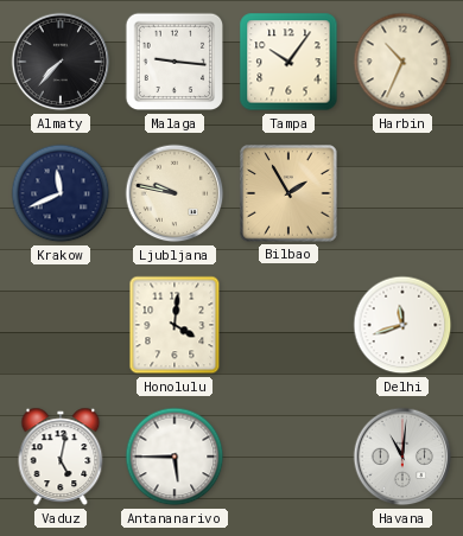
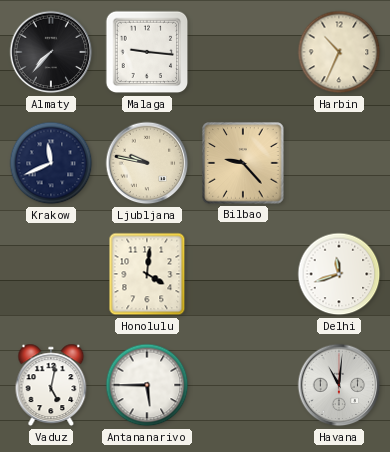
Tampa: 10:06 -> none
Bilbao: 1:55 -> 9:23
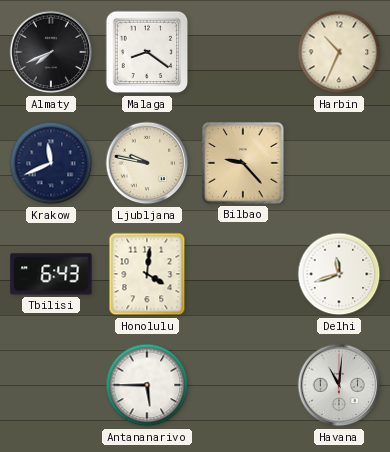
Almaty: 7:37 -> 7:41
Malaga: 9:16 -> 8:21
Tbilisi: none -> 6:43
Vaduz: 5:02 -> none
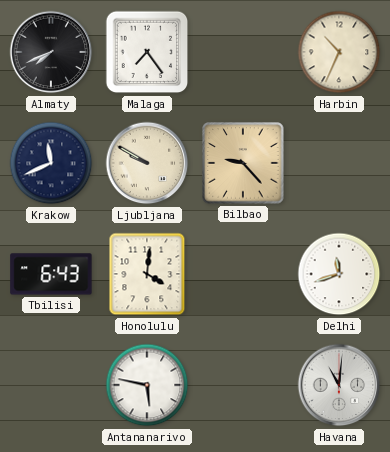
Malaga: 8:21 -> 7:24
Ljubljana: 9:47 -> 9:50
Antananarivo: 5:45 -> 5:47
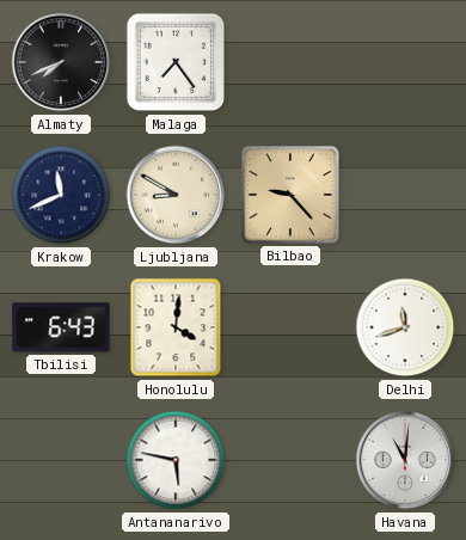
Harbin: 10:34 -> none
Ljubljana: 9:50 -> 8:50
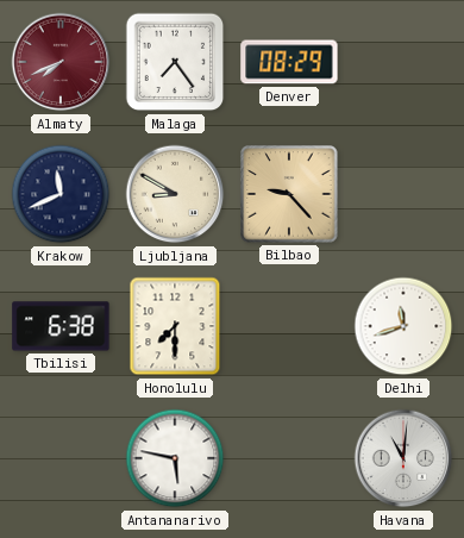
Almaty dial: black -> burgundy
Denver: none -> 08:29
Tbilisi: 6:43 -> 6:38
Honolulu: 4:01 -> 7:30
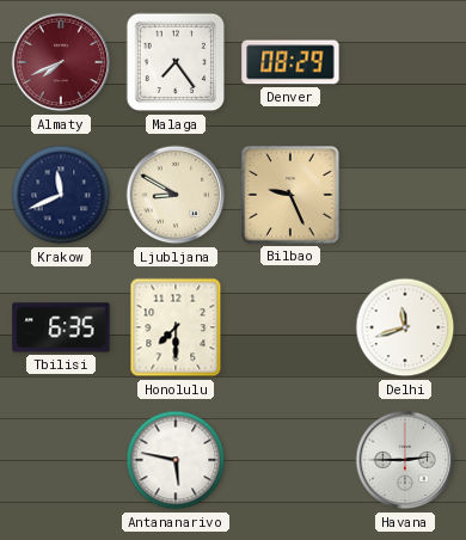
Bilbao: 9:23 -> 9:26
Tbilisi: 6:38 -> 6:35
Havana: 11:01 -> 2:45
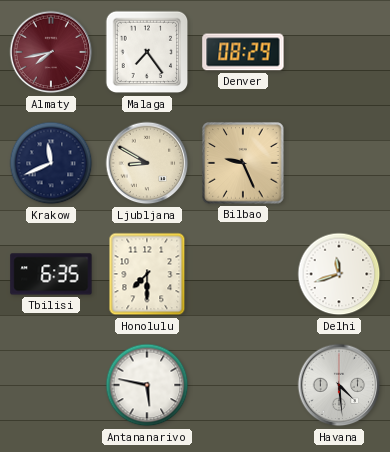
Almaty: 7:41 -> 7:43
Havana: 2:45 -> 4:29
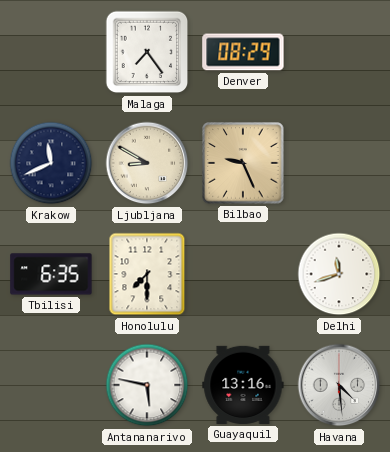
Almaty: 7:43 -> none
Guayaquil: none -> 13:16
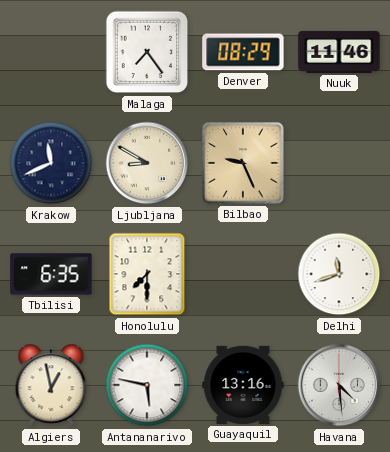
Nuuk: none -> 11:46
Algiers: none -> 12:58
